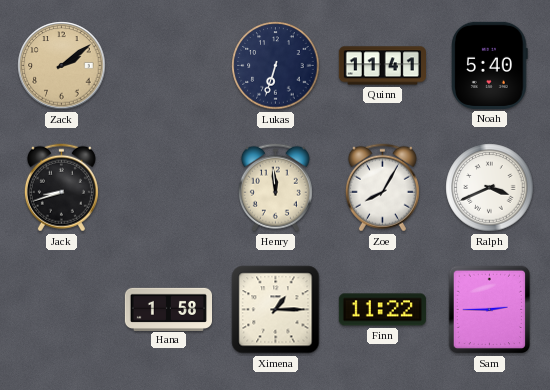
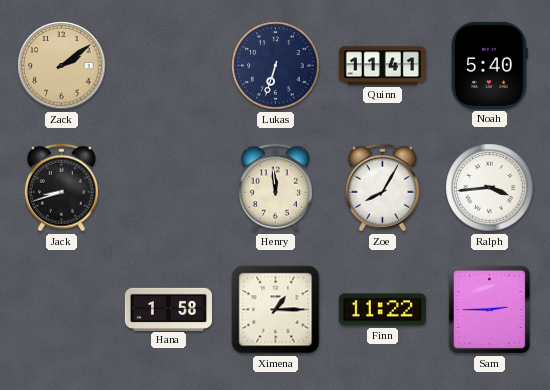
Ralph: 3:41 -> 3:44
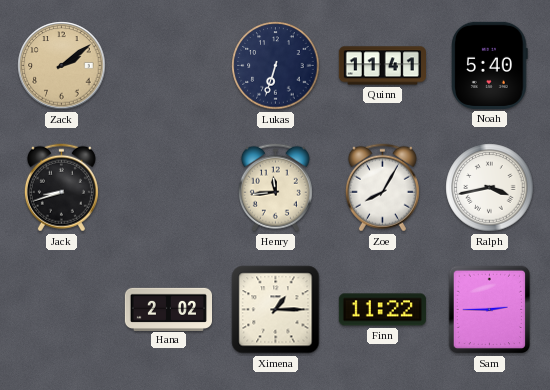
Henry: 11:59 -> 11:44
Ralph: 3:44 -> 3:43
Hana: 1:58 -> 2:02
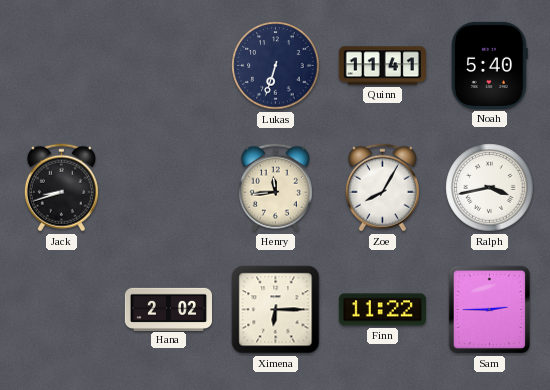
Zack: 2:09 -> none
Ximena: 1:15 -> 6:15
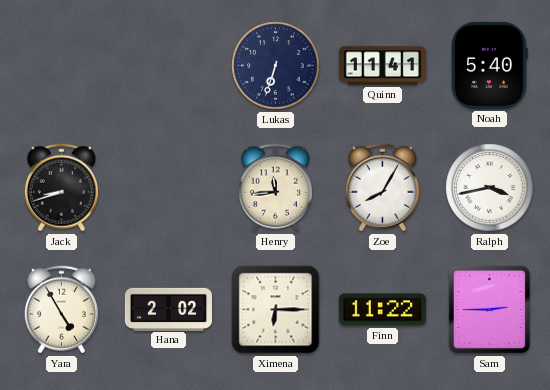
Yara: none -> 4:55
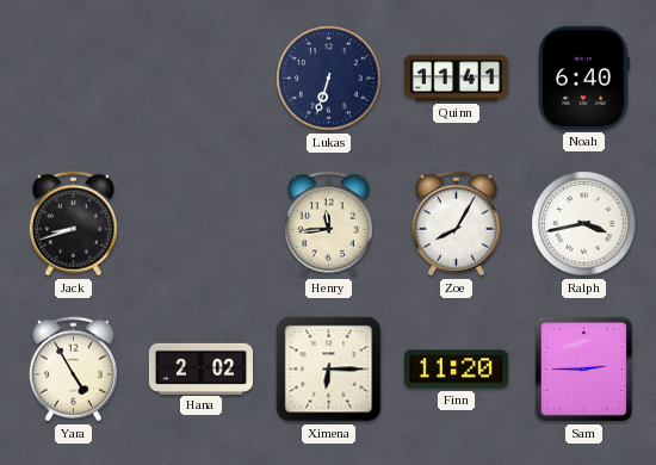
Noah: 5:40 -> 6:40
Finn: 11:22 -> 11:20
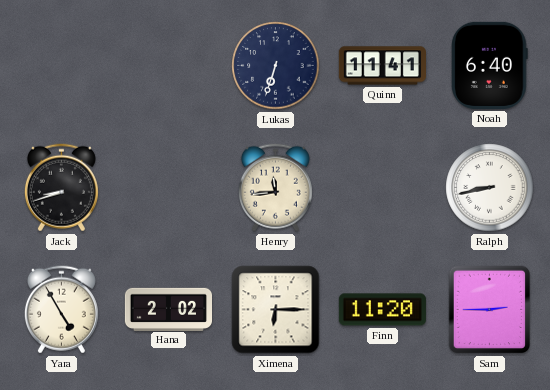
Zoe: 8:05 -> none
Ralph: 3:43 -> 8:43
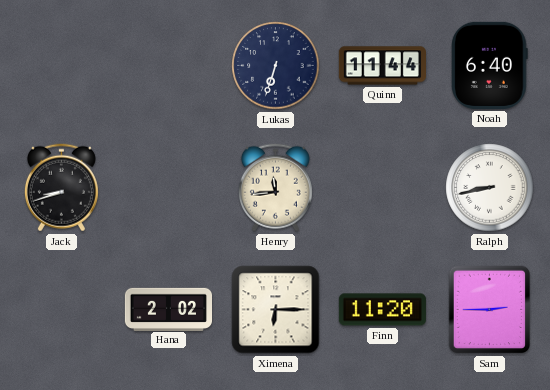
Quinn: 11:41 -> 11:44
Yara: 4:55 -> none
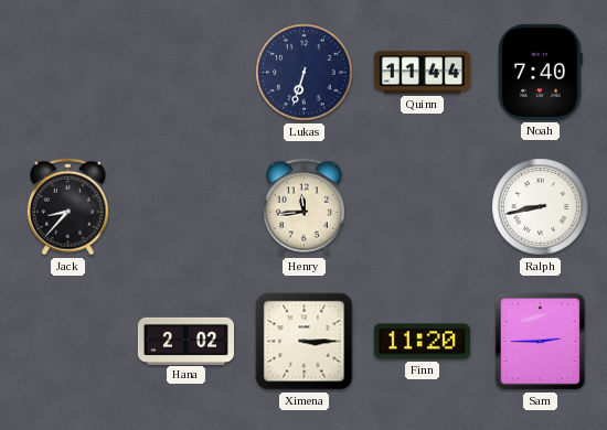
Noah: 6:40 -> 7:40
Jack: 8:42 -> 8:37
Ximena: 6:15 -> 3:15
